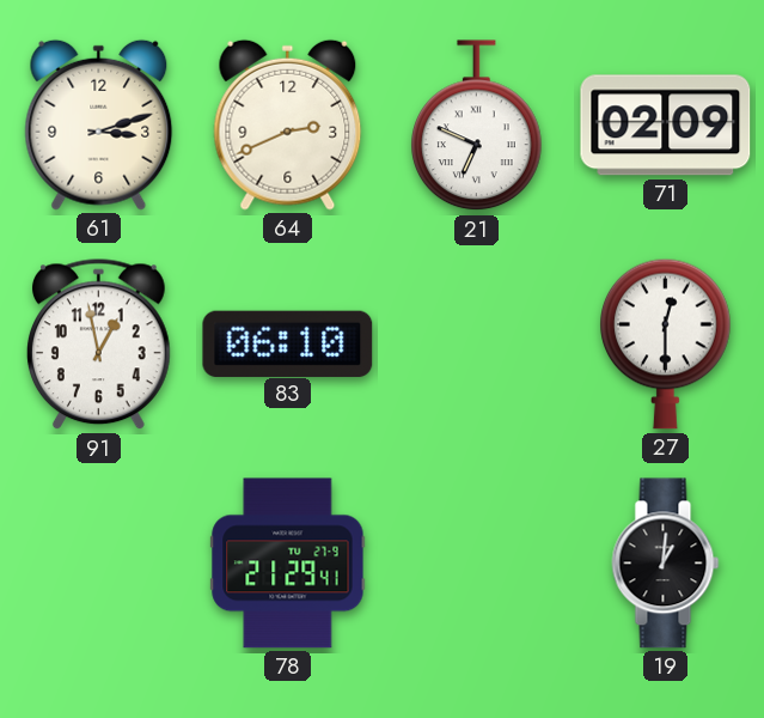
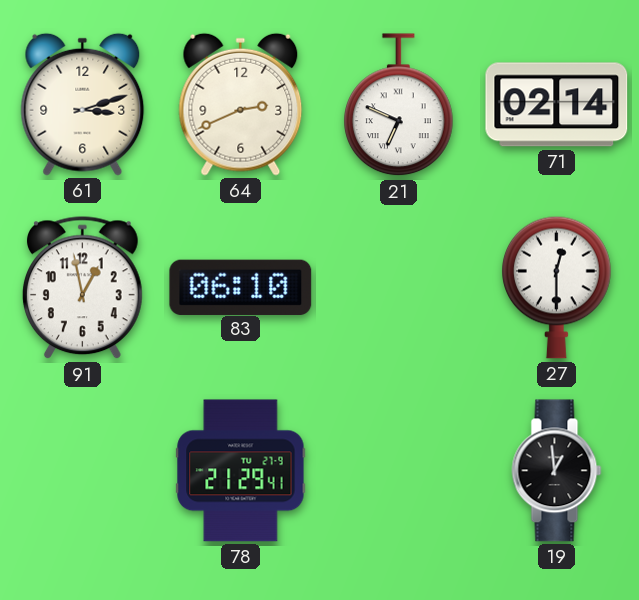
71: 02:09 -> 02:14
19: 1:01 -> 12:59
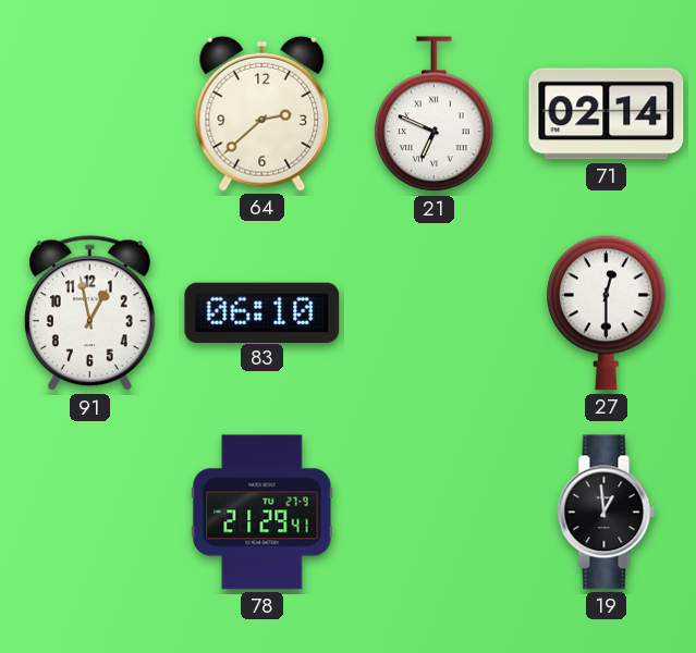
61: 3:12 -> none
64: 2:41 -> 2:38
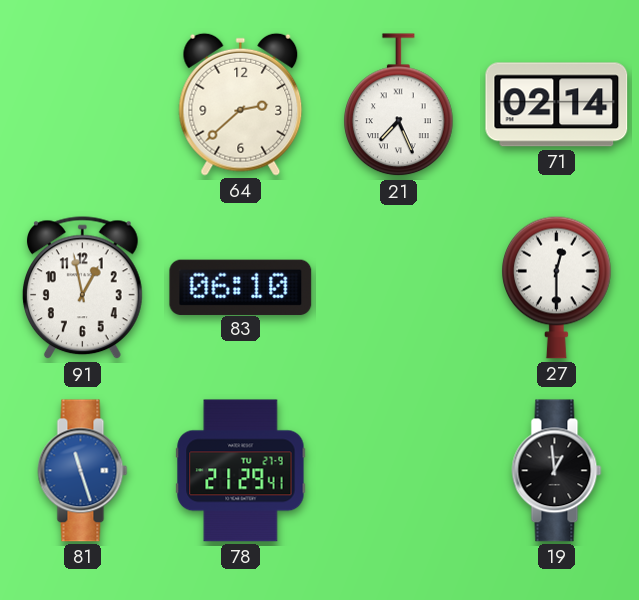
21: 6:49 -> 7:26
81: none -> 11:27
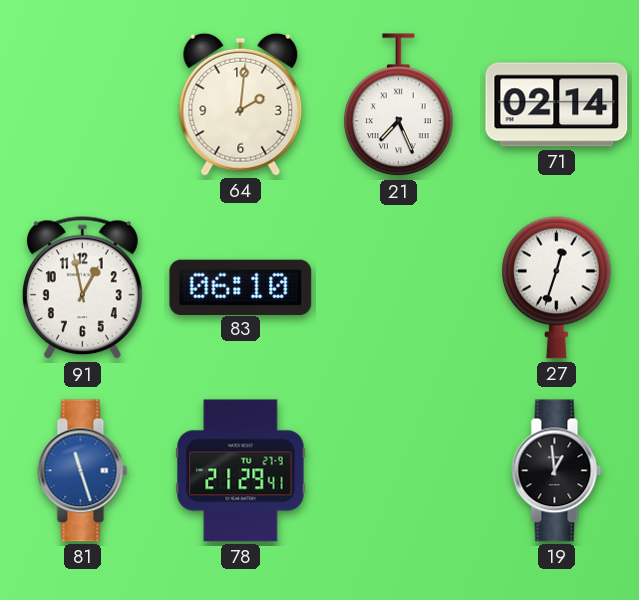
64: 2:38 -> 2:01
27: 12:30 -> 12:33
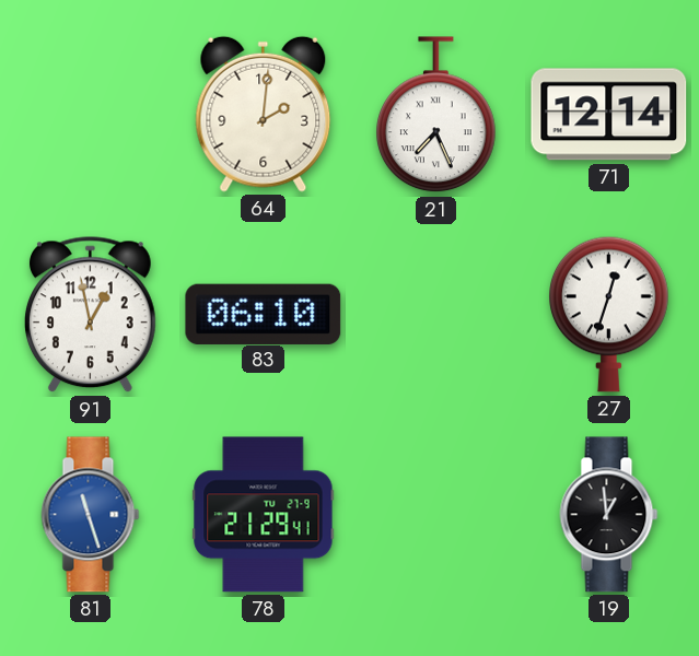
71: 02:14 -> 12:14
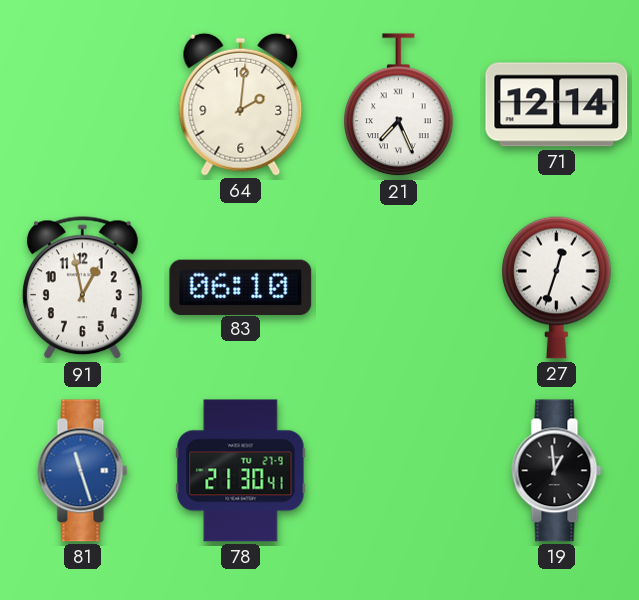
78: 21:29 -> 21:30
